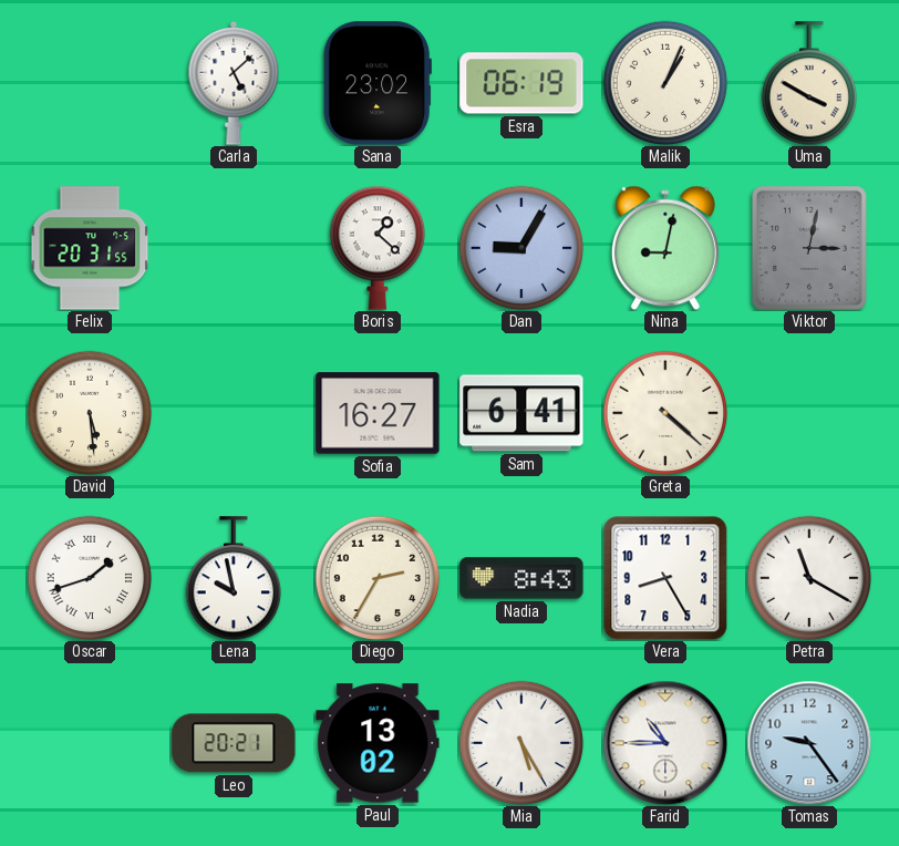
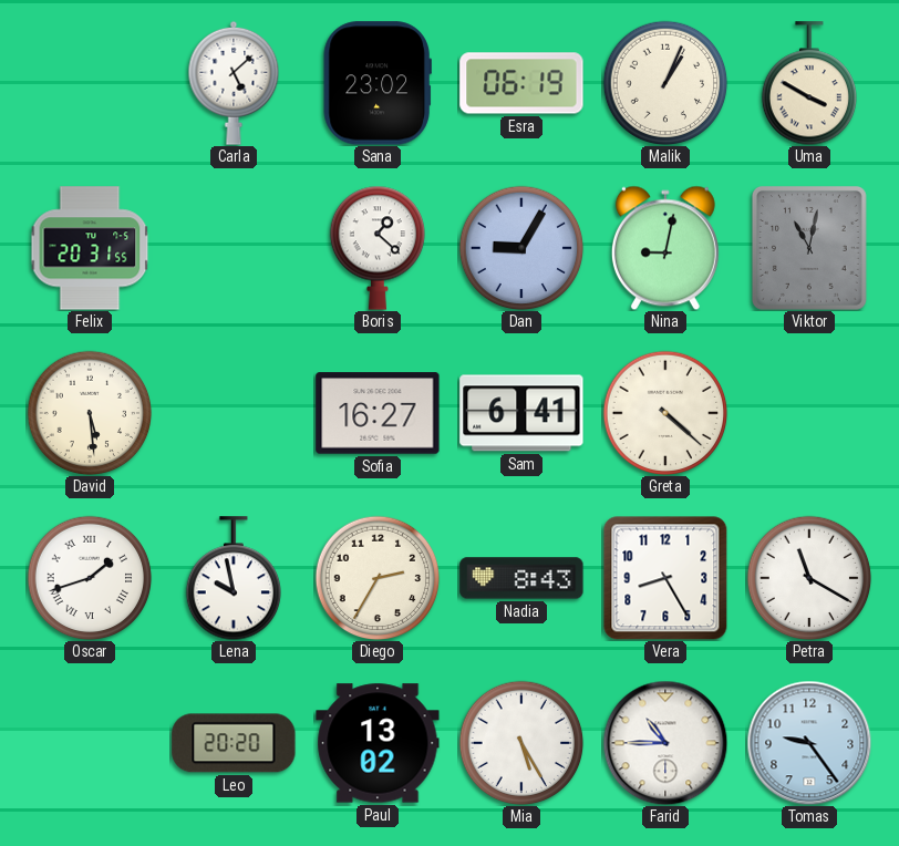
Viktor: 3:02 -> 11:02
Leo: 20:21 -> 20:20
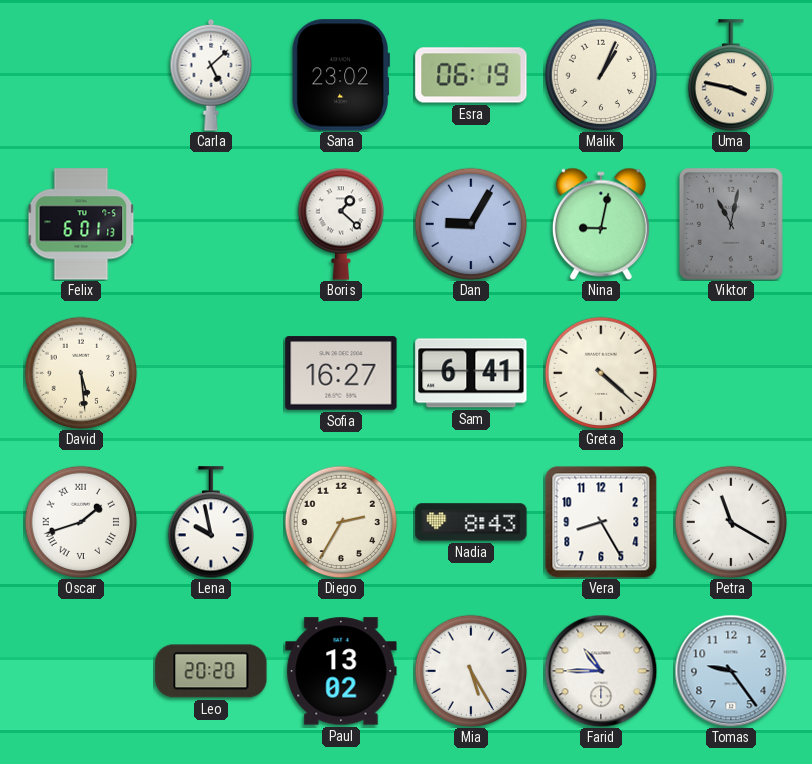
Uma: 3:50 -> 3:47
Felix: 20:31 -> 6:01
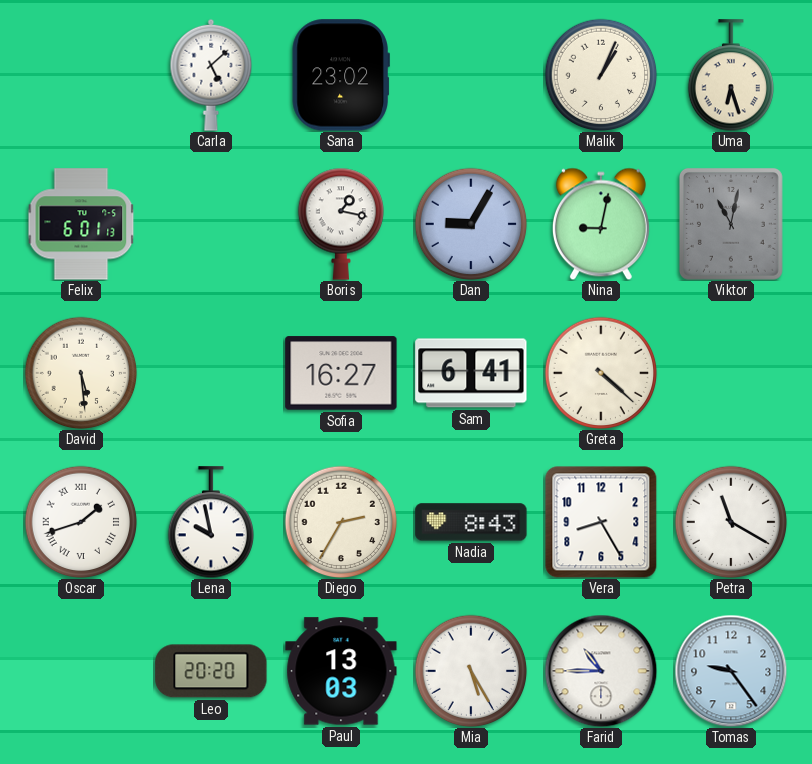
Esra: 06:19 -> none
Uma: 3:47 -> 6:27
Boris: 1:22 -> 1:17
Paul: 13:02 -> 13:03
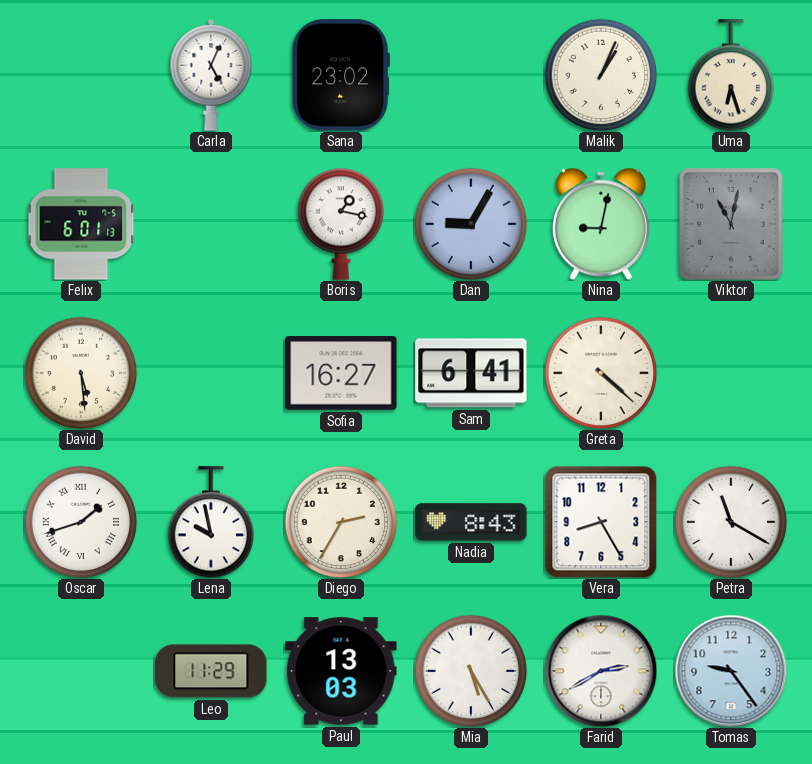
Carla: 5:08 -> 5:04
Leo: 20:20 -> 11:29
Farid: 10:45 -> 2:40
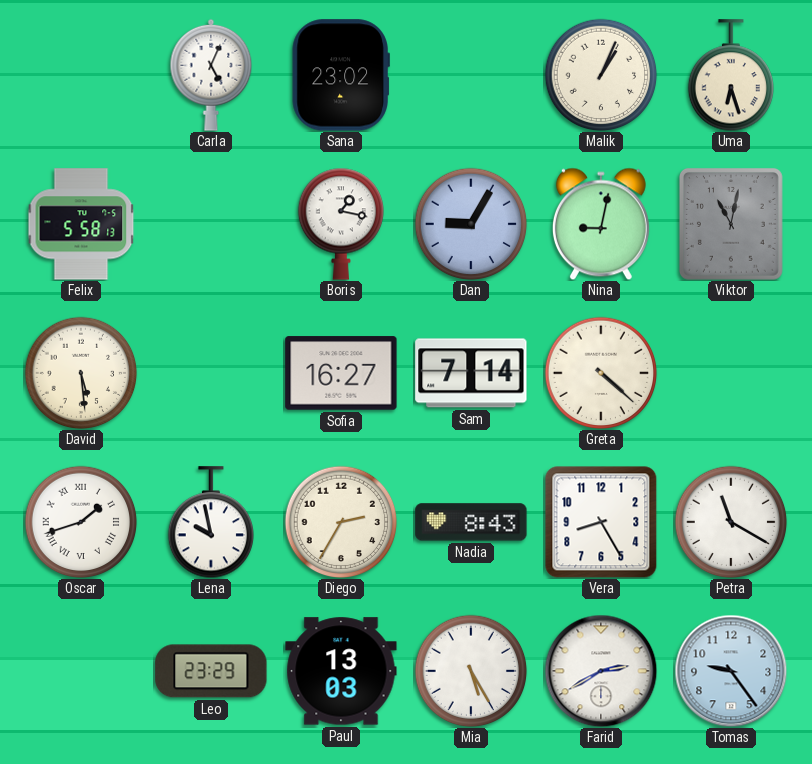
Felix: 6:01 -> 5:58
Sam: 6:41 -> 7:14
Leo: 11:29 -> 23:29
